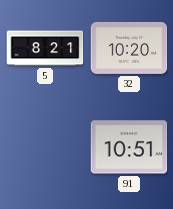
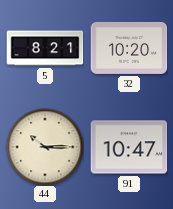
44: none -> 10:15
91: 10:51 -> 10:47
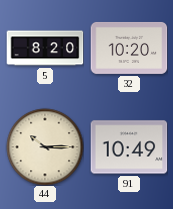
5: 8:21 -> 8:20
91: 10:47 -> 10:49
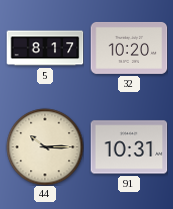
5: 8:20 -> 8:17
91: 10:49 -> 10:31
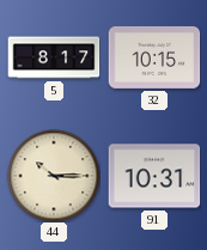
32: 10:20 -> 10:15
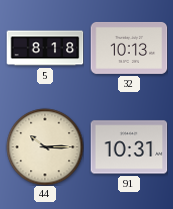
5: 8:17 -> 8:18
32: 10:15 -> 10:13
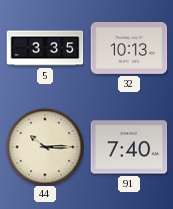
5: 8:18 -> 3:35
91: 10:31 -> 7:40
